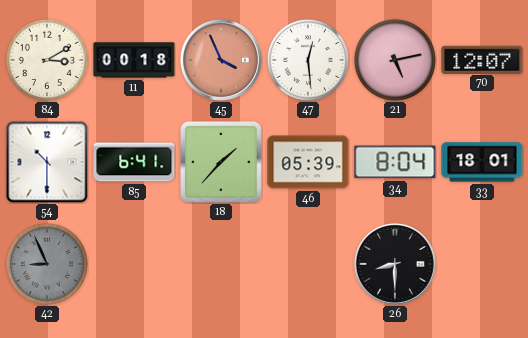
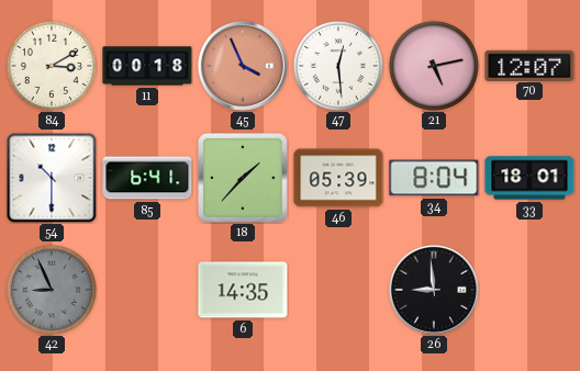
6: none -> 14:35
26: 8:30 -> 8:59
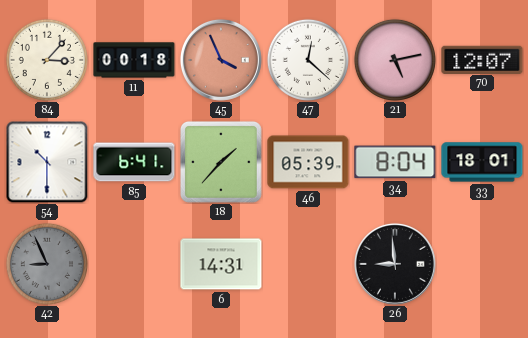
84: 3:10 -> 3:07
47: 12:29 -> 12:22
6: 14:35 -> 14:31
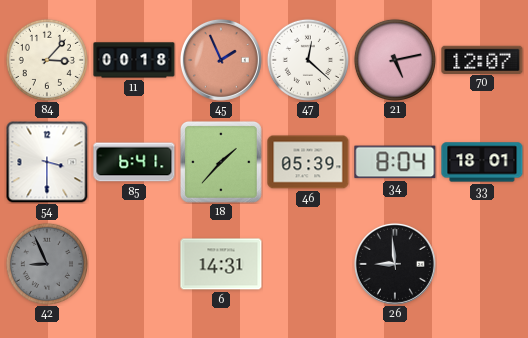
45: 3:56 -> 1:56
54: 10:30 -> 3:30
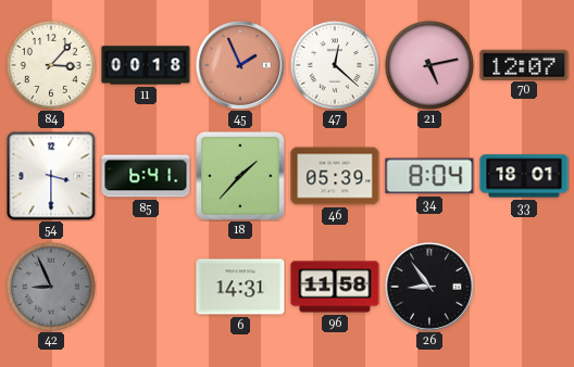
96: none -> 11:58
26: 8:59 -> 8:54
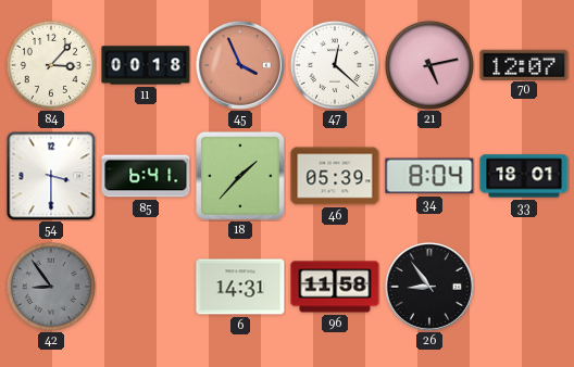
45: 1:56 -> 3:56
42: 8:56 -> 8:54
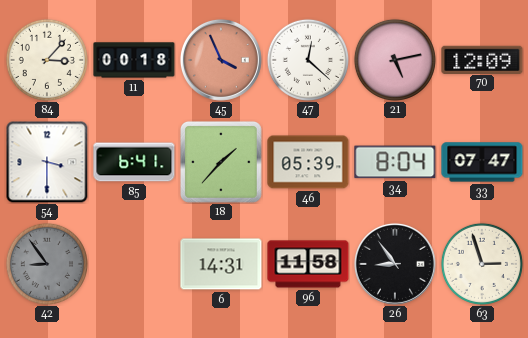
70: 12:07 -> 12:09
33: 18:01 -> 07:47
63: none -> 2:57
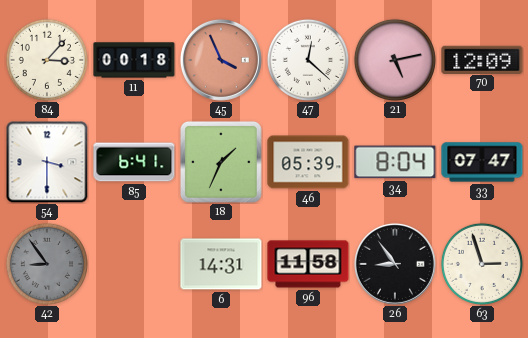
18: 1:37 -> 1:34
